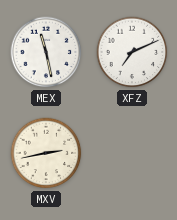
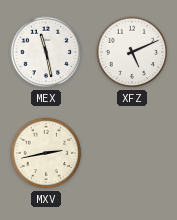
XFZ: 7:11 -> 5:11
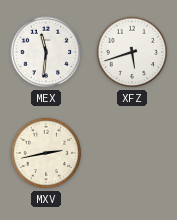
MEX: 11:28 -> 11:31
XFZ: 5:11 -> 5:42
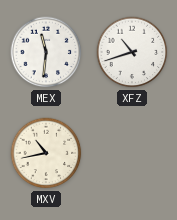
XFZ: 5:42 -> 10:42
MXV: 2:43 -> 10:43
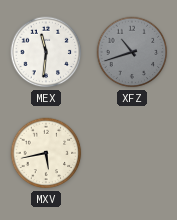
XFZ dial: white -> grey
MXV: 10:43 -> 5:43
